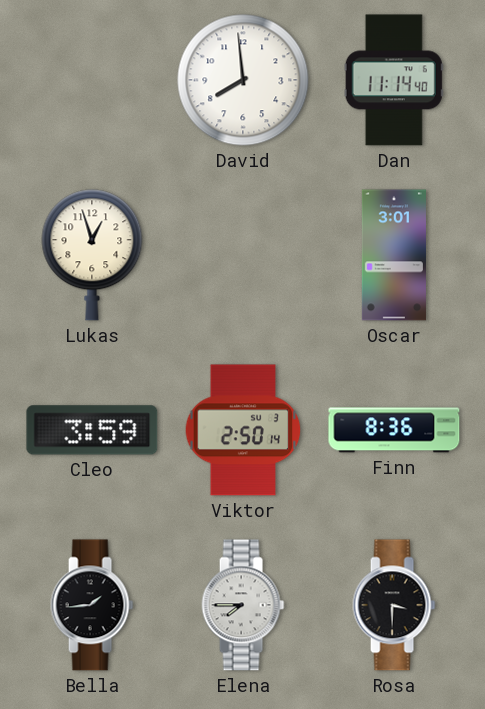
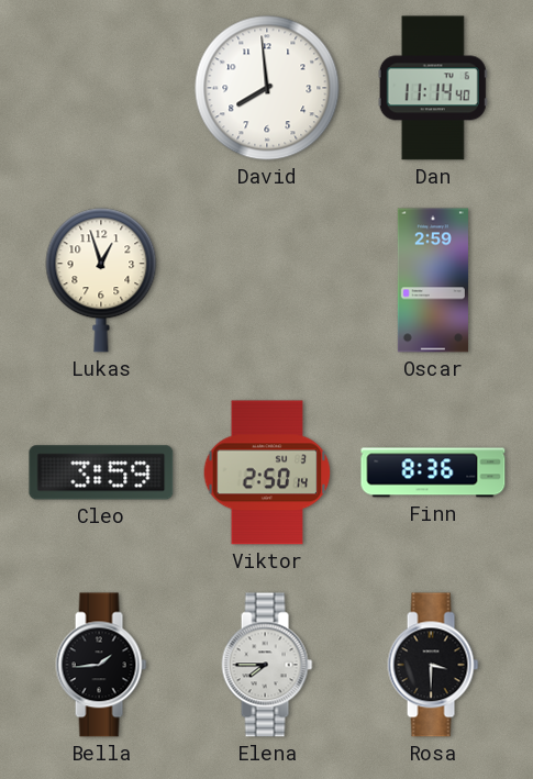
Oscar: 3:01 -> 2:59
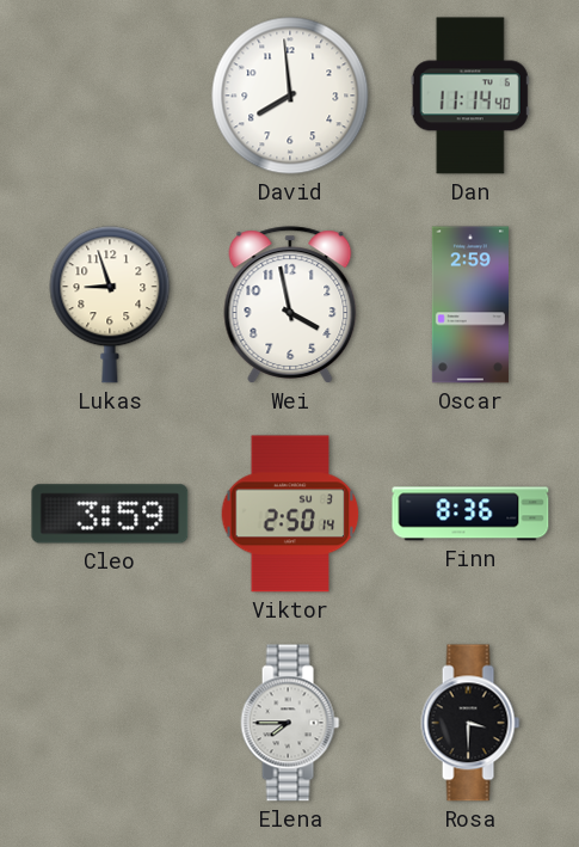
Lukas: 12:57 -> 8:57
Wei: none -> 3:58
Bella: 1:44 -> none
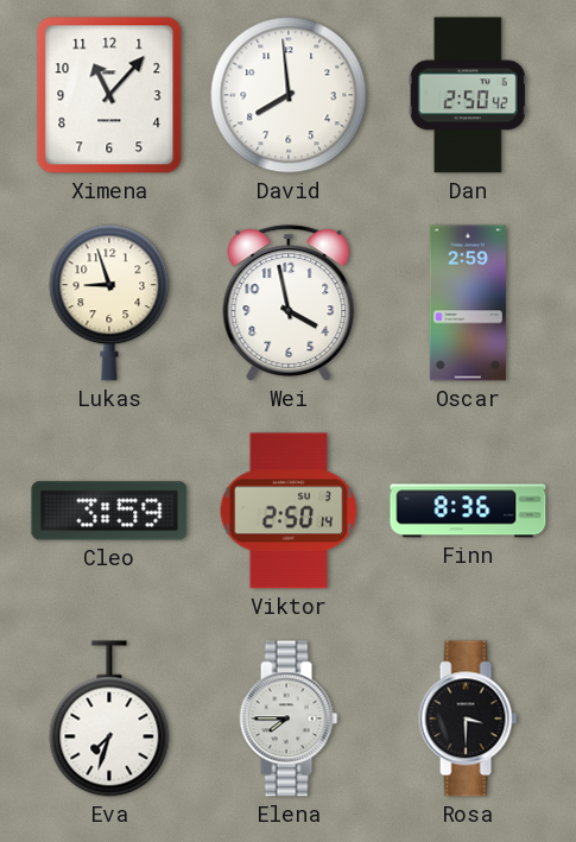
Ximena: none -> 11:07
Dan: 11:14 -> 2:50
Eva: none -> 7:33
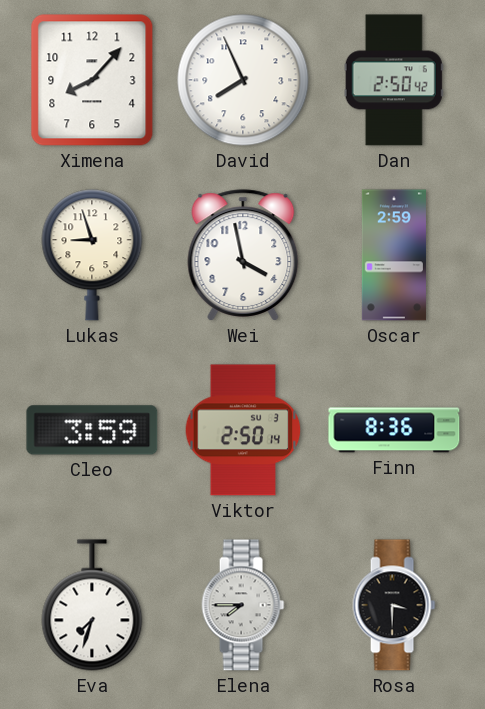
Ximena: 11:07 -> 8:07
David: 7:59 -> 7:56
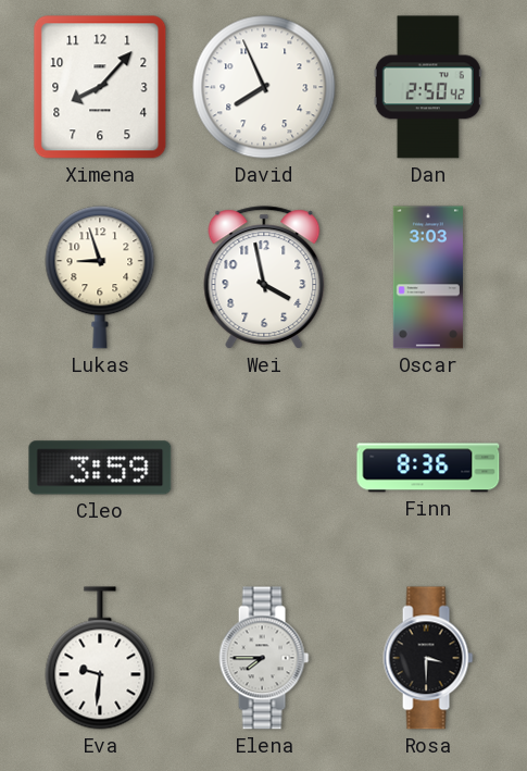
Oscar: 2:59 -> 3:03
Viktor: 2:50 -> none
Eva: 7:33 -> 9:31
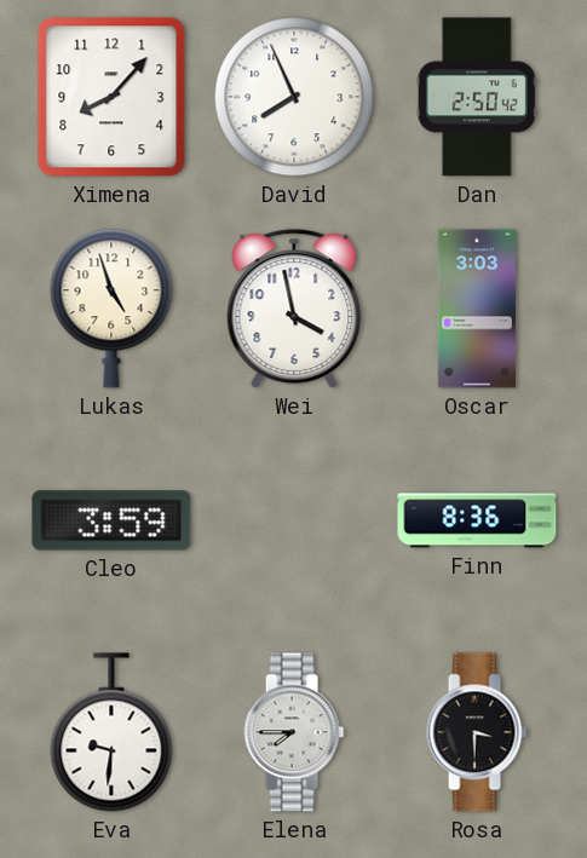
Lukas: 8:57 -> 4:57
